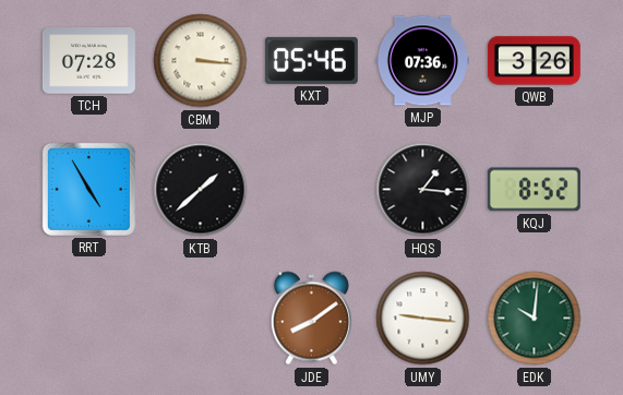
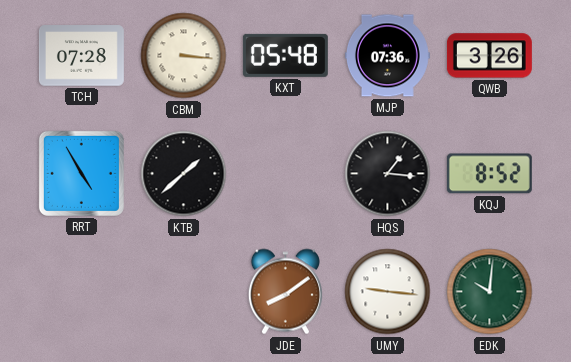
KXT: 05:46 -> 05:48
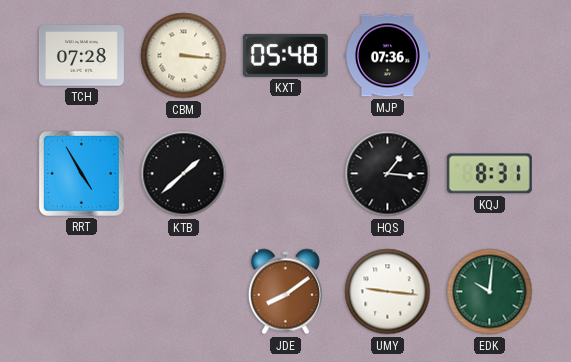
QWB: 3:26 -> none
KQJ: 8:52 -> 8:31
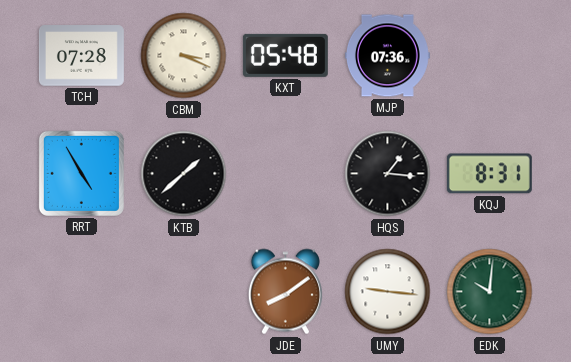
CBM: 3:16 -> 3:19
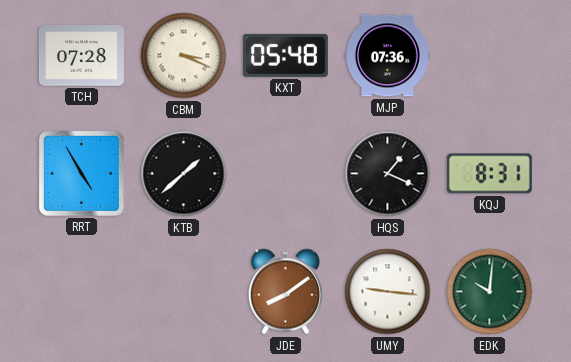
HQS: 1:16 -> 1:19
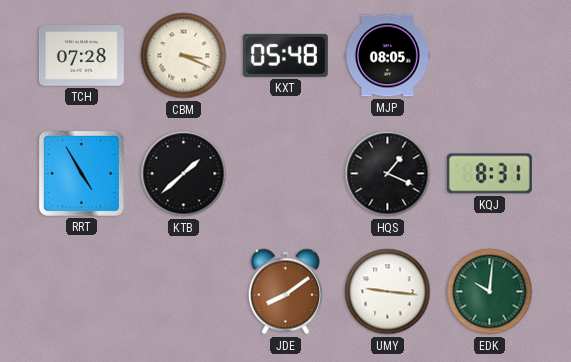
MJP: 07:36 -> 08:05
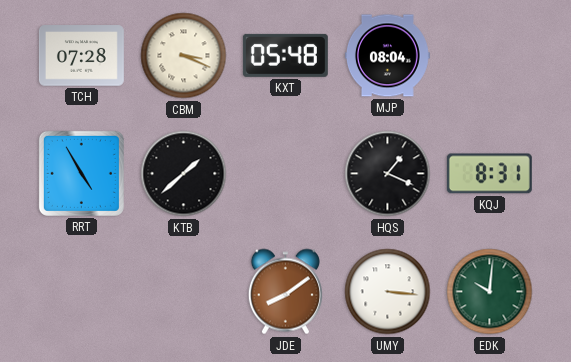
MJP: 08:05 -> 08:04
UMY: 9:16 -> 3:16
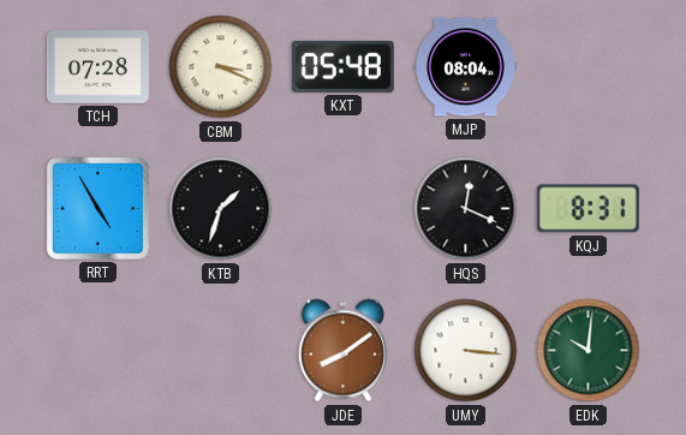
KTB: 1:38 -> 1:33
HQS: 1:19 -> 12:19
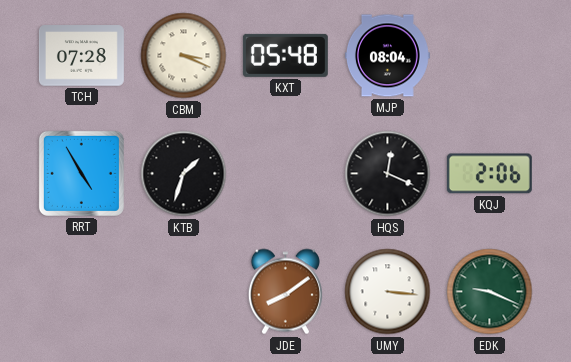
KQJ: 8:31 -> 2:06
EDK: 10:01 -> 9:19
